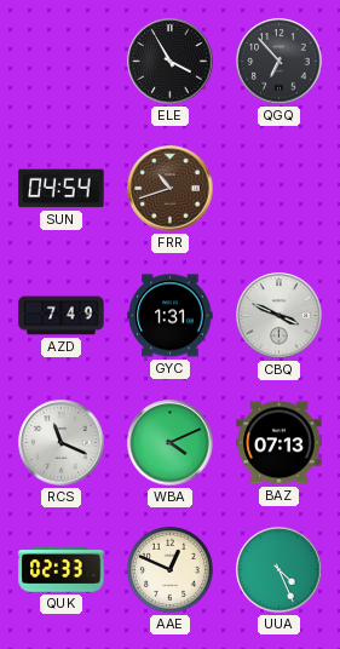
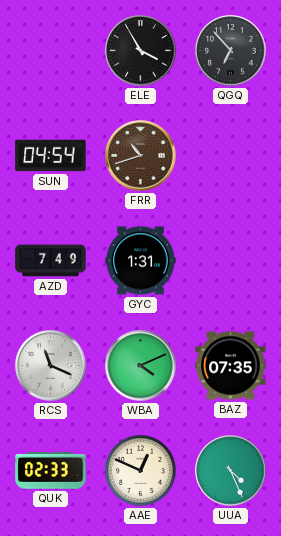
CBQ: 3:49 -> none
BAZ: 07:13 -> 07:35
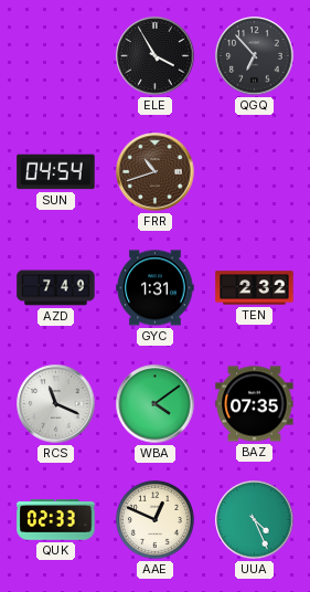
TEN: none -> 2:32
WBA: 4:11 -> 4:09
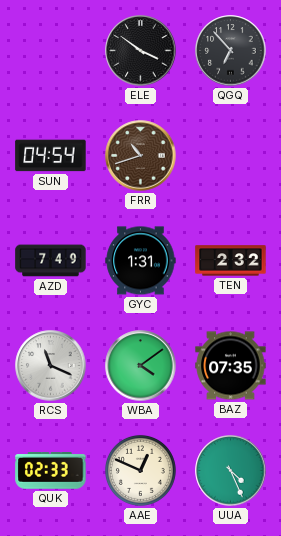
ELE: 3:55 -> 3:51
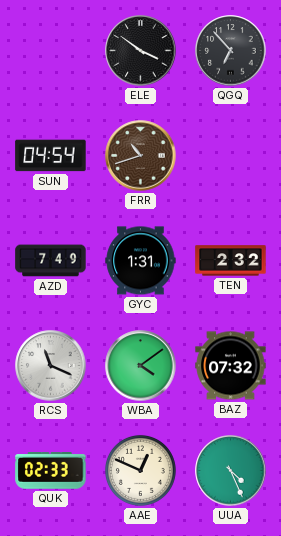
BAZ: 07:35 -> 07:32
